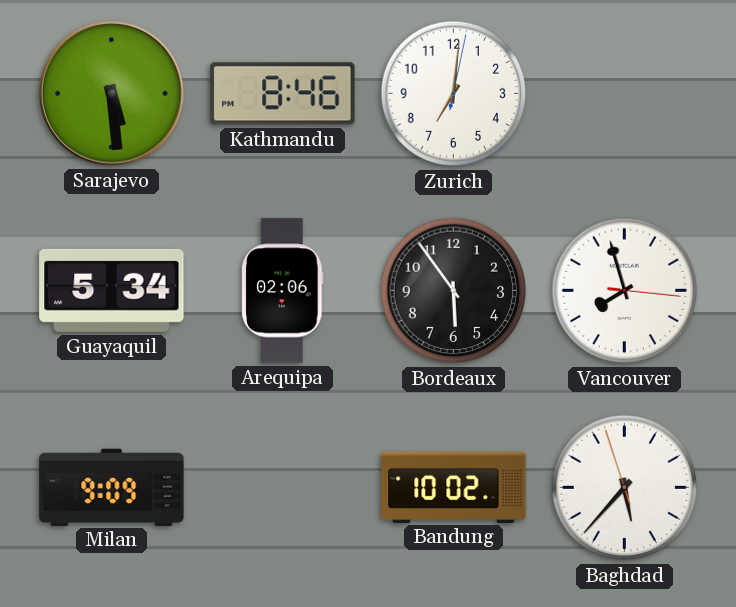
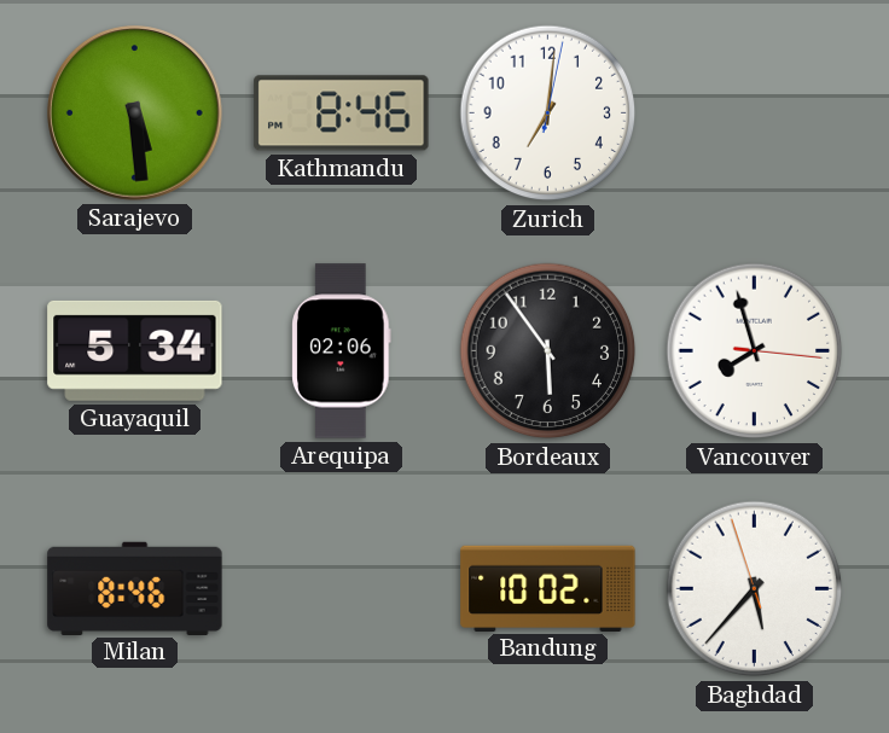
Milan: 9:09 -> 8:46
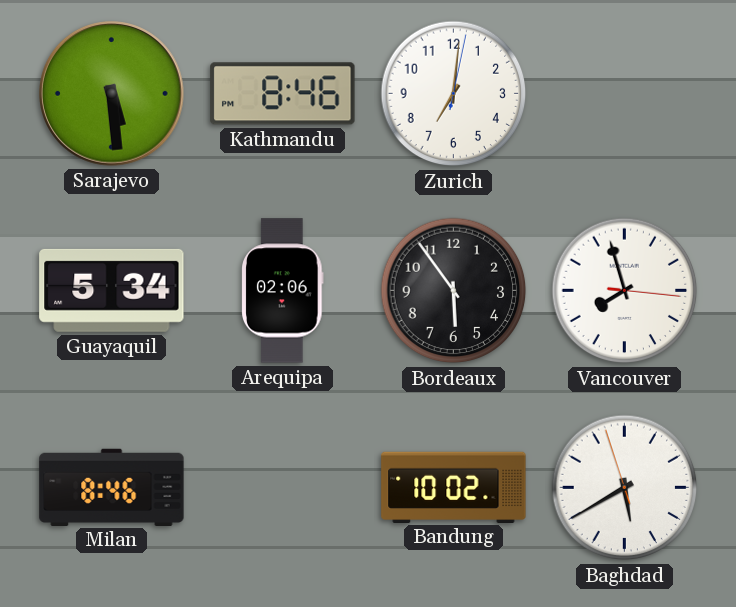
Baghdad: 5:36 -> 5:39
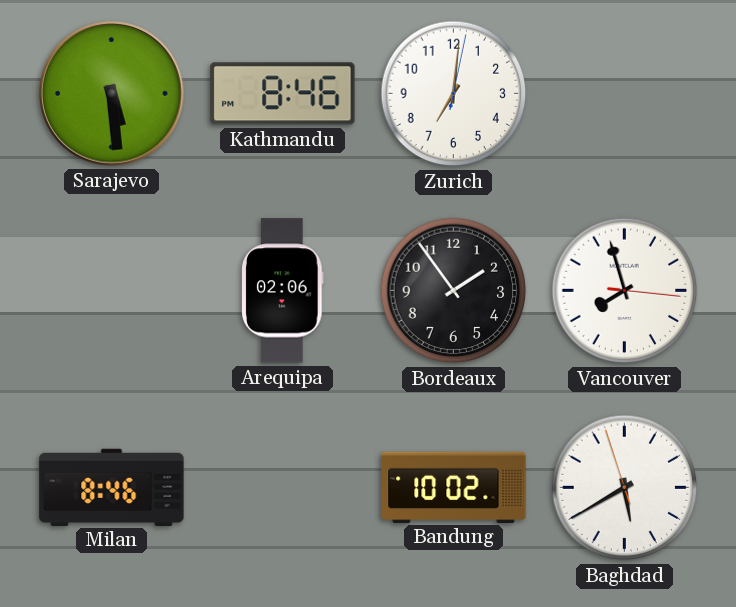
Guayaquil: 5:34 -> none
Bordeaux: 5:54 -> 1:54
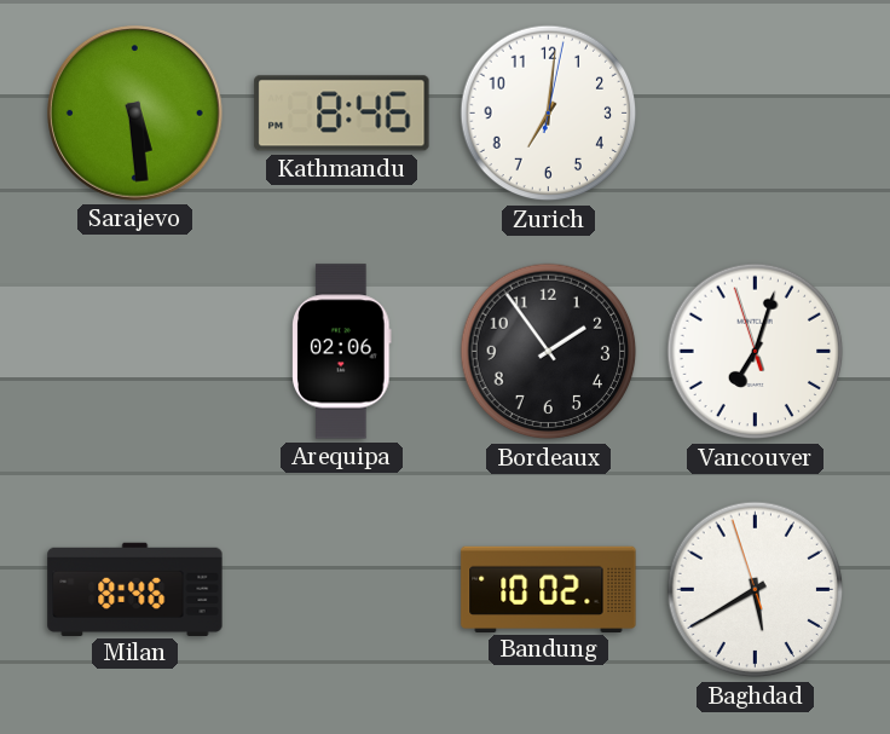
Vancouver: 7:57 -> 7:02
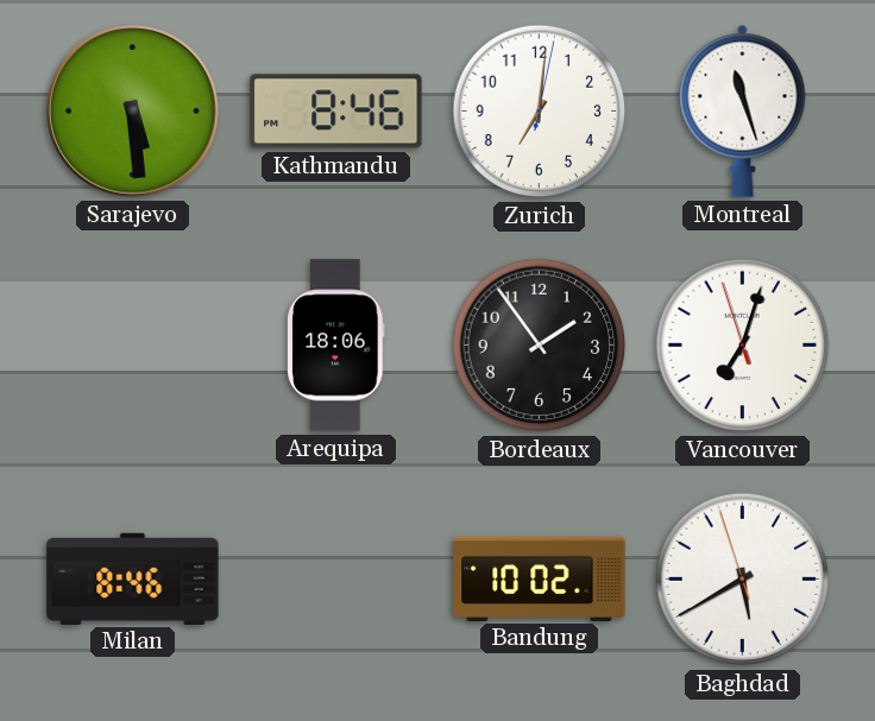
Montreal: none -> 11:27
Arequipa: 02:06 -> 18:06
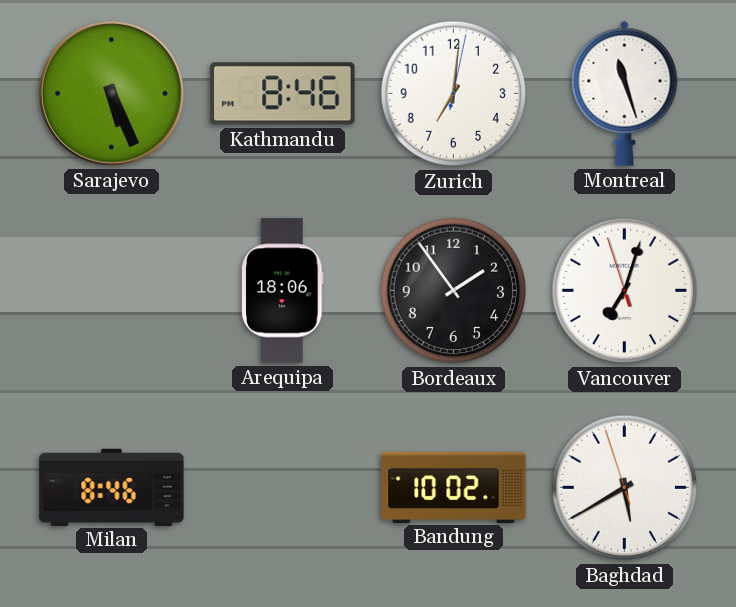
Sarajevo: 5:29 -> 5:26
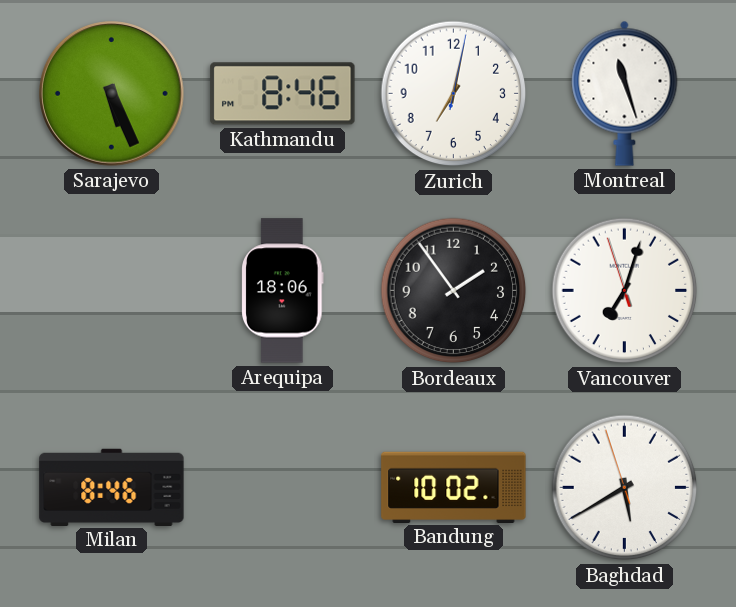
Zurich: 7:01 -> 7:02
